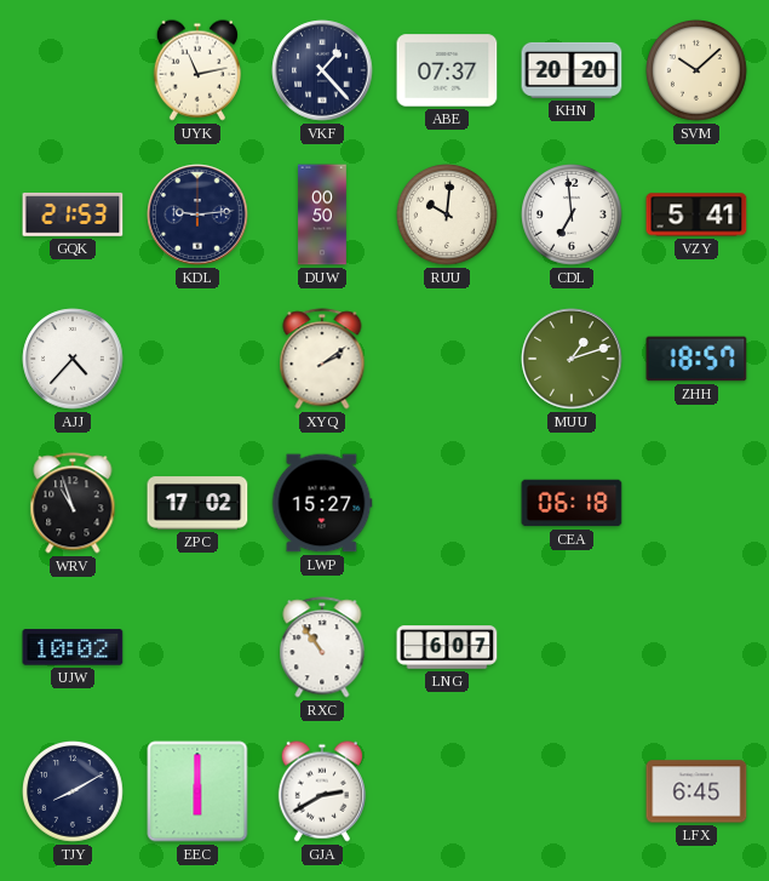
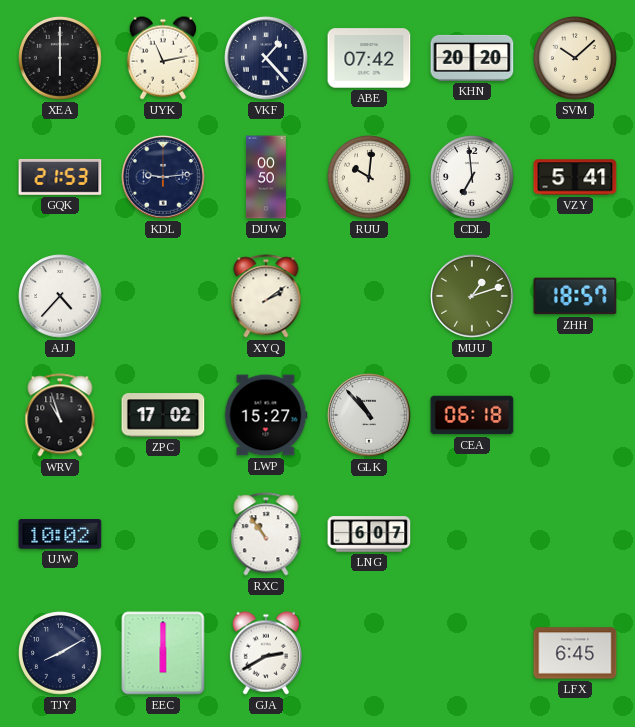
XEA: none -> 6:00
ABE: 07:37 -> 07:42
GLK: none -> 10:53
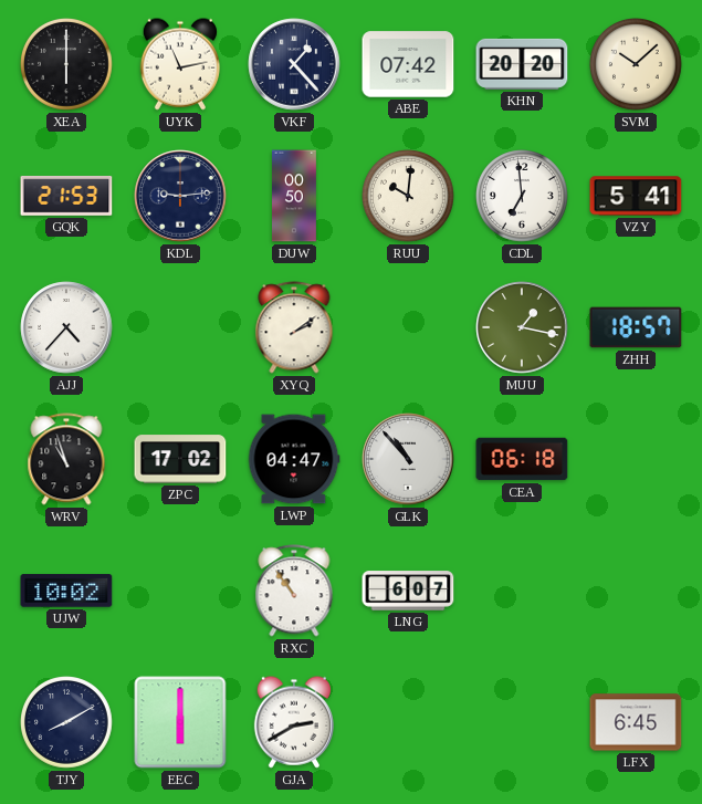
MUU: 1:12 -> 1:17
LWP: 15:27 -> 04:47
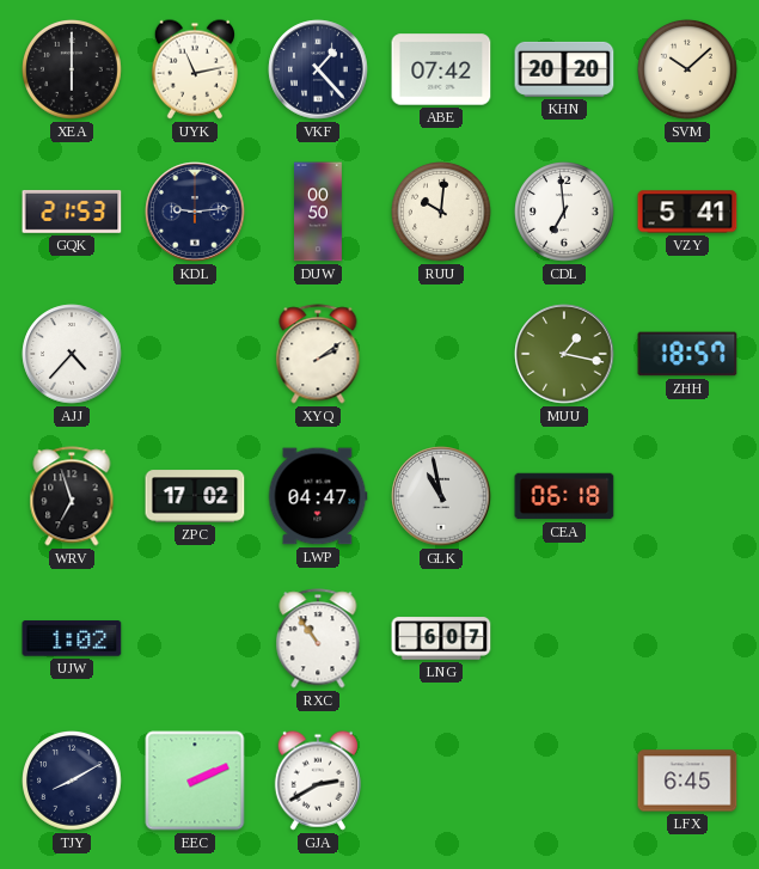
WRV: 10:57 -> 6:57
GLK: 10:53 -> 10:58
UJW: 10:02 -> 1:02
EEC: 6:00 -> 2:11
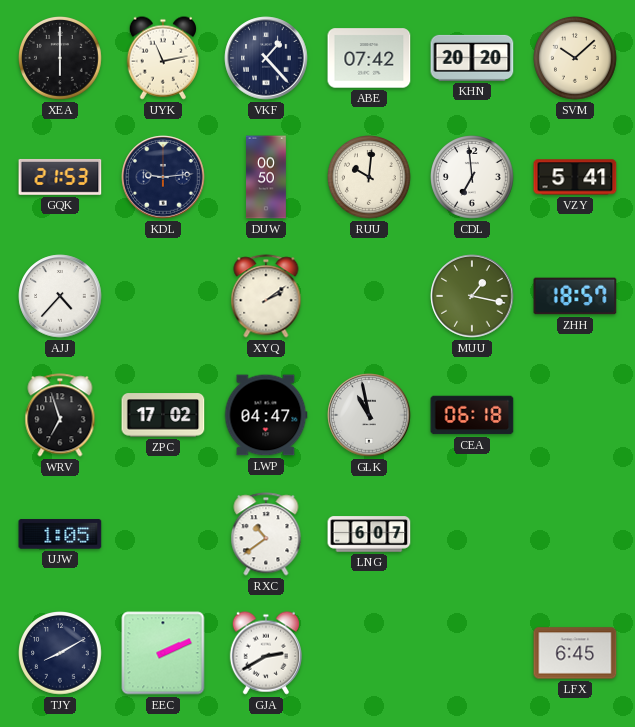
UJW: 1:02 -> 1:05
RXC: 10:54 -> 10:39
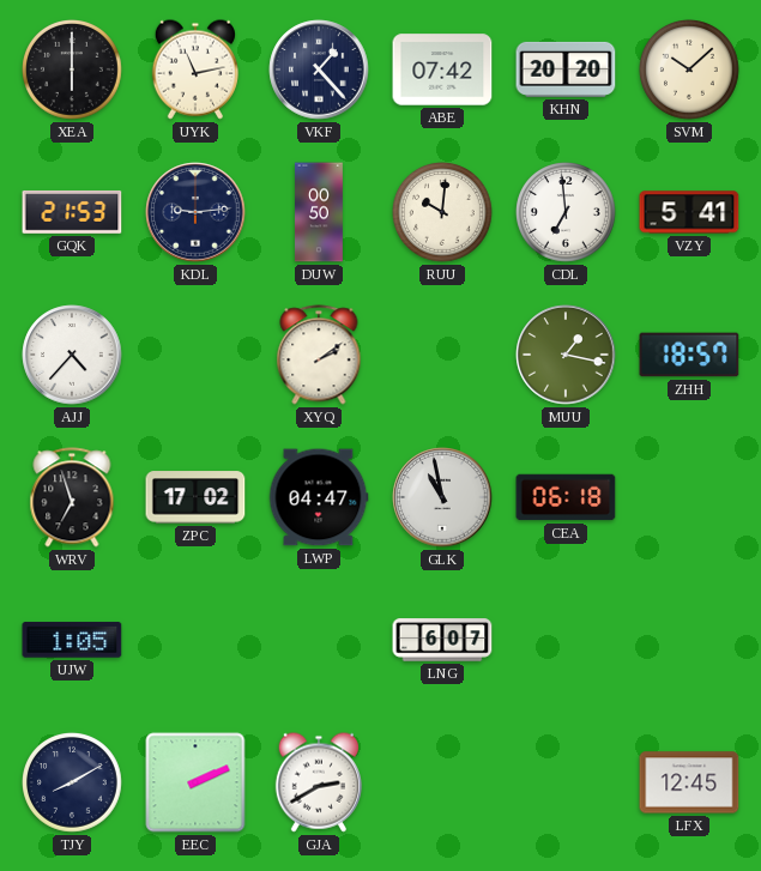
RXC: 10:39 -> none
LFX: 6:45 -> 12:45
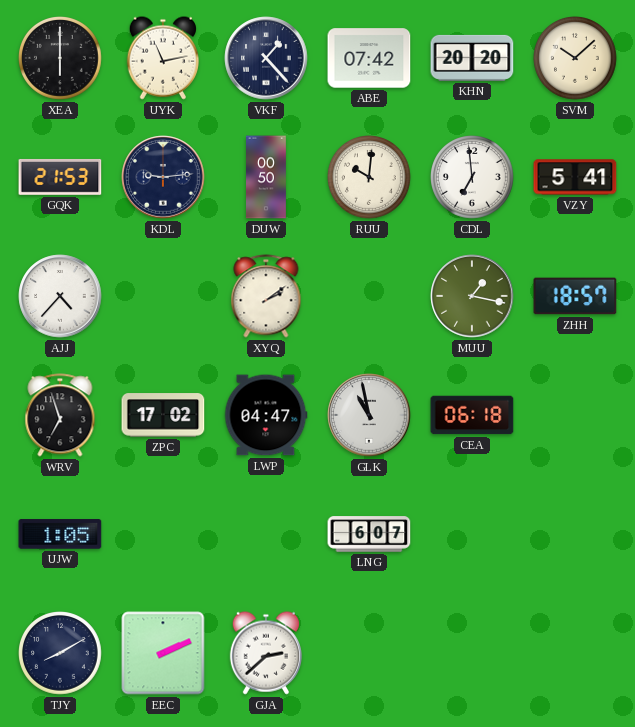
GJA: 2:40 -> 2:38
LFX: 12:45 -> none
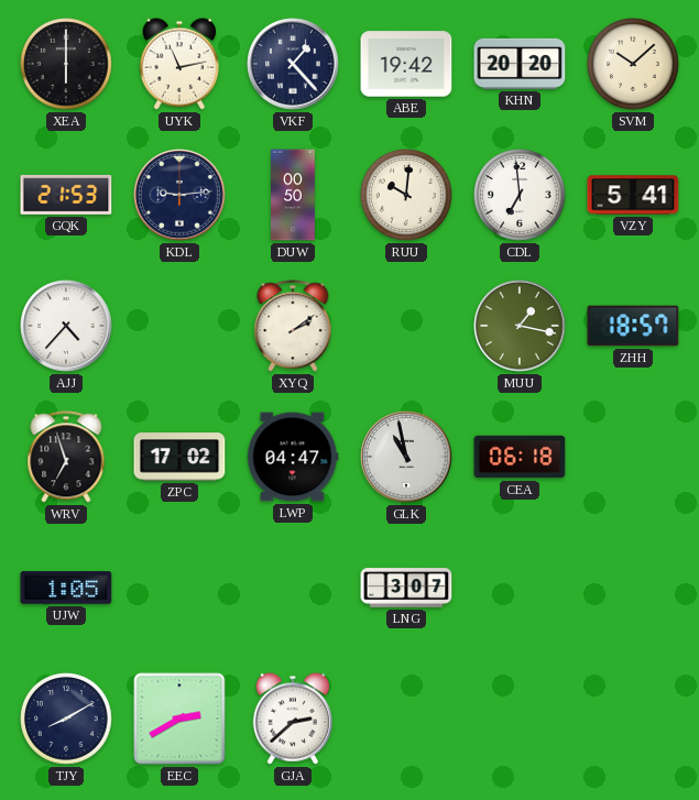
ABE: 07:42 -> 19:42
LNG: 6:07 -> 3:07
EEC: 2:11 -> 2:40
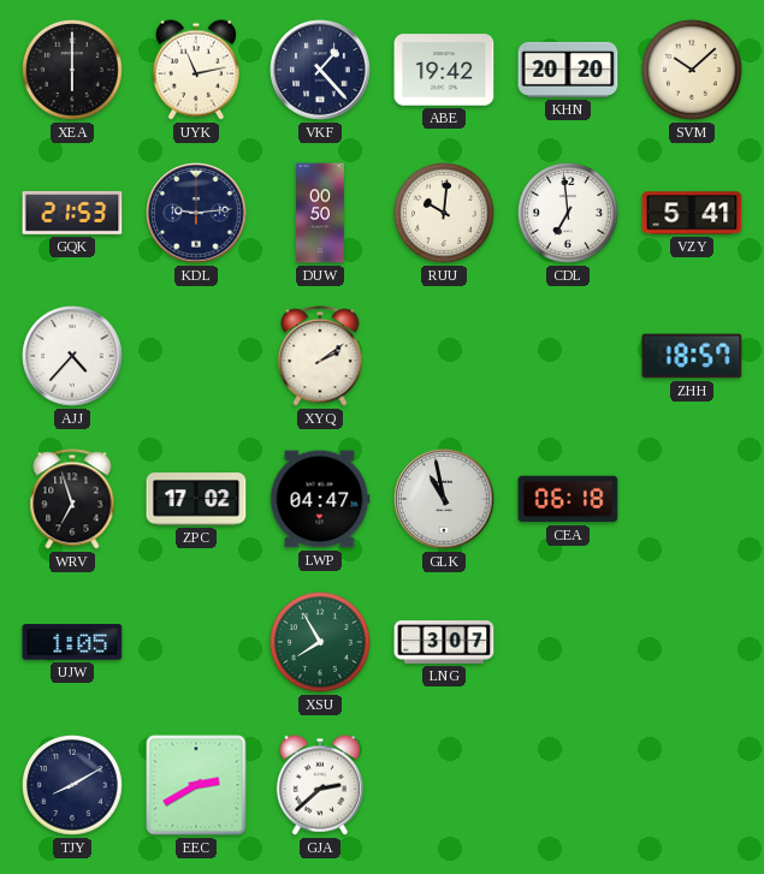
MUU: 1:17 -> none
XSU: none -> 7:55
